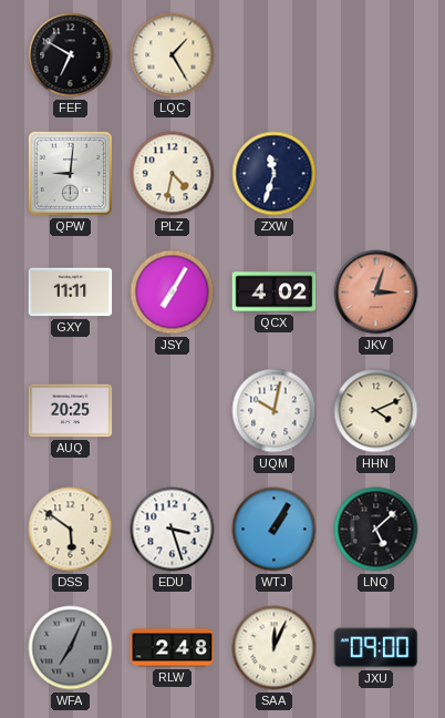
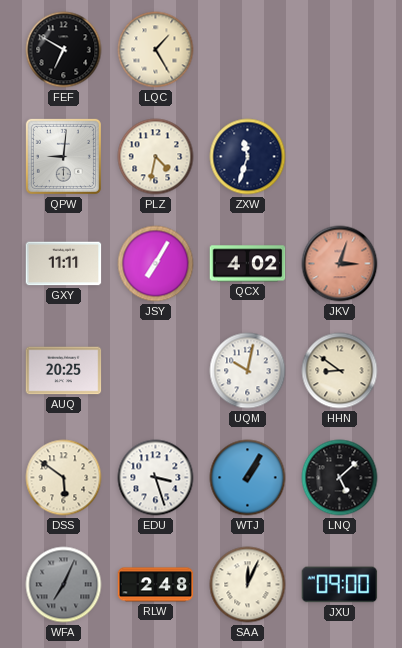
HHN: 4:11 -> 8:51
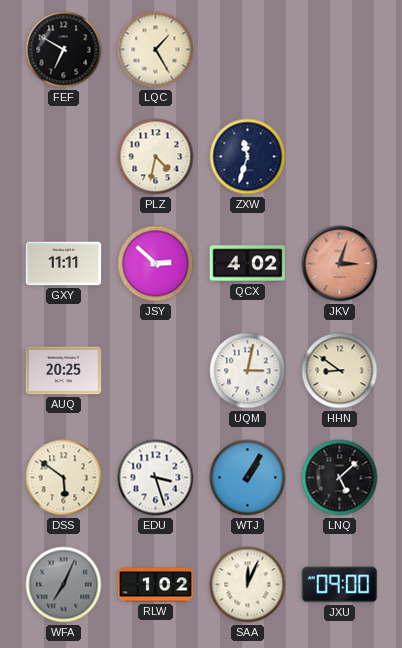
QPW: 9:01 -> none
JSY: 7:05 -> 2:52
UQM: 10:02 -> 3:02
RLW: 2:48 -> 1:02
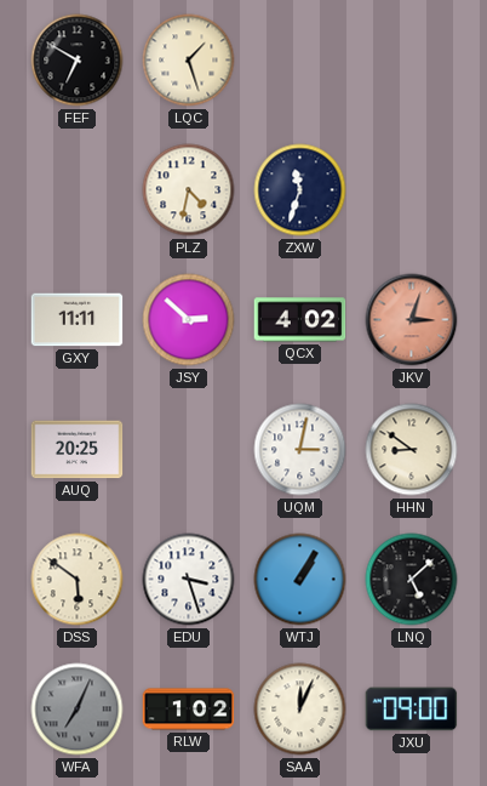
LQC: 1:25 -> 1:27
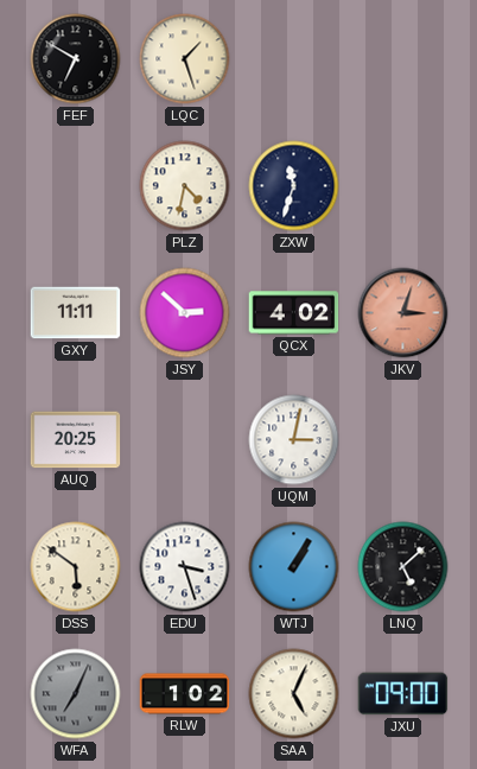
HHN: 8:51 -> none
SAA: 12:04 -> 5:04
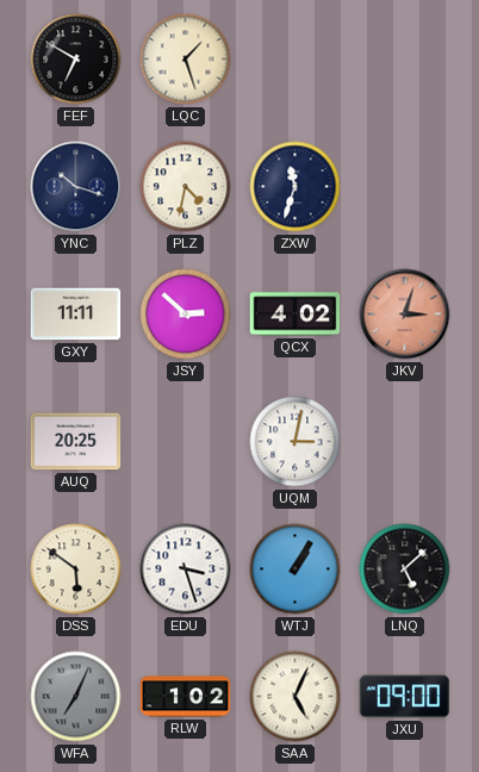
YNC: none -> 10:18
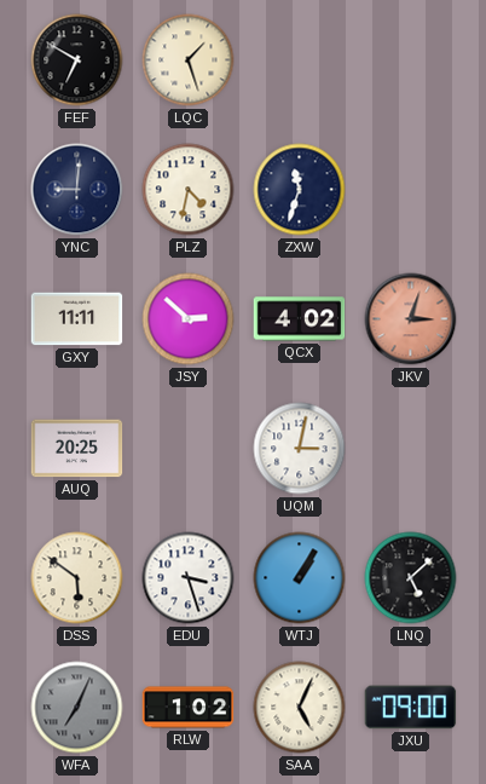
YNC: 10:18 -> 9:01
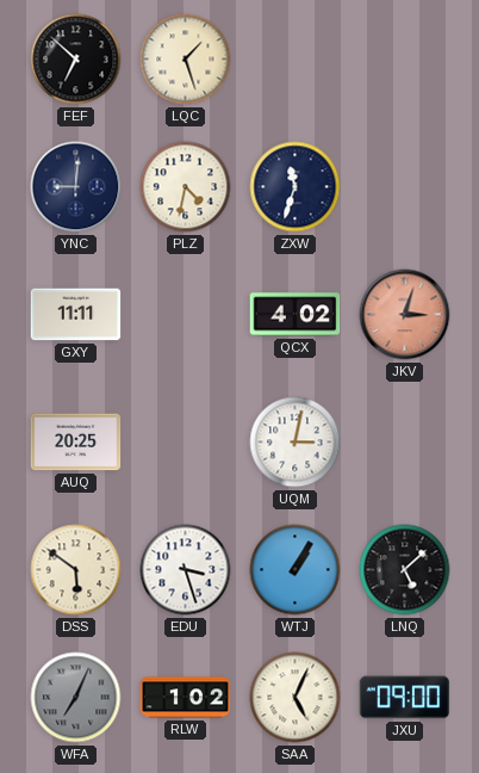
FEF: 6:50 -> 6:52
JSY: 2:52 -> none
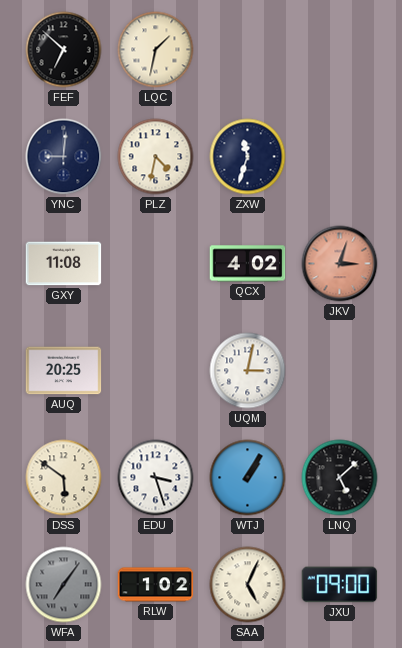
LQC: 1:27 -> 1:32
GXY: 11:11 -> 11:08
WFA: 7:04 -> 7:06
